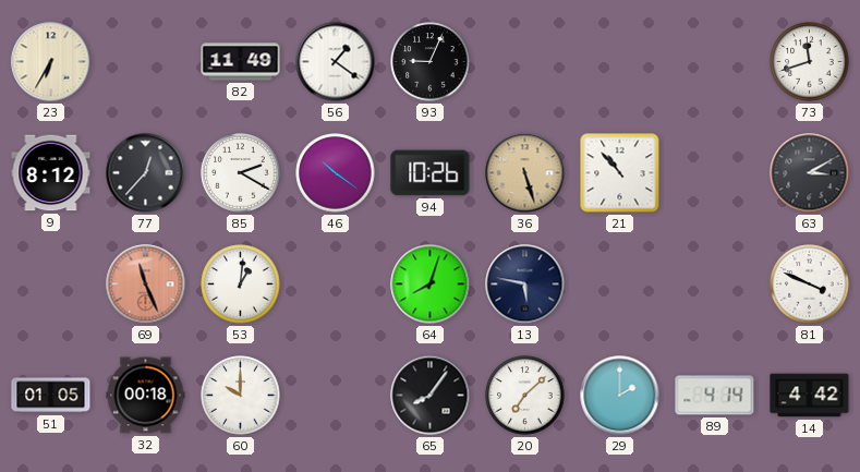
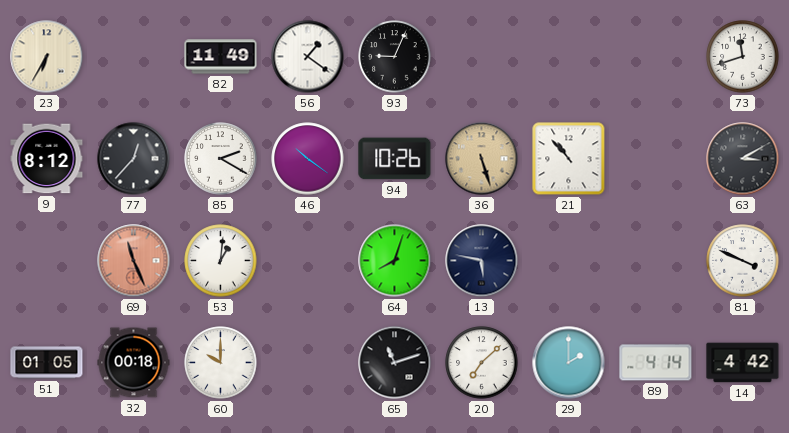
65: 8:06 -> 11:12
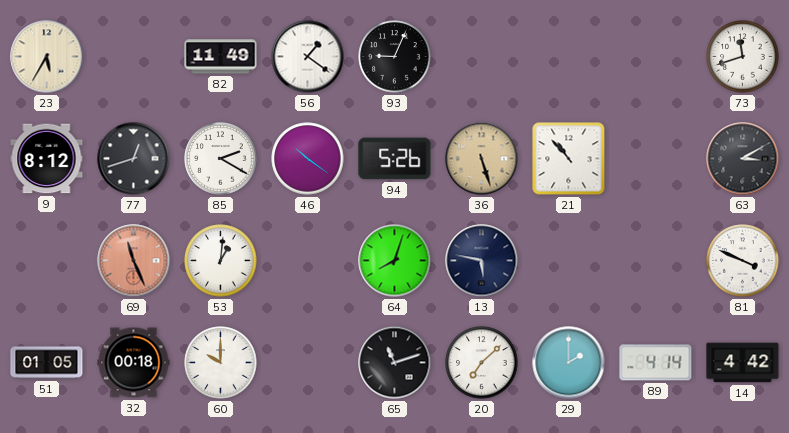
23: 6:35 -> 5:35
77: 12:37 -> 12:42
94: 10:26 -> 5:26
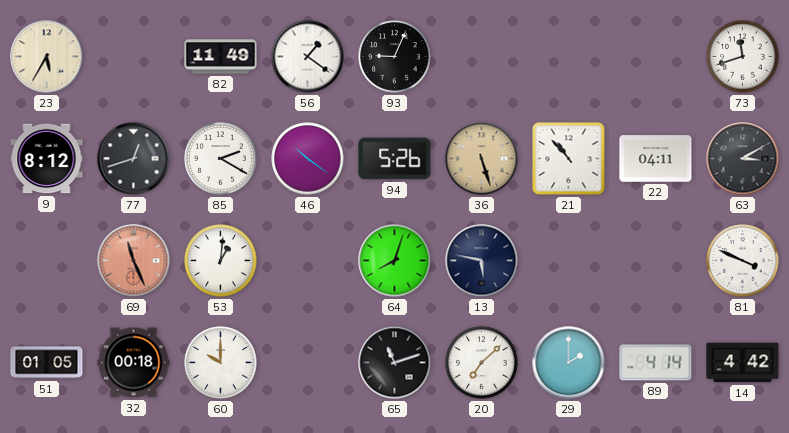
22: none -> 04:11
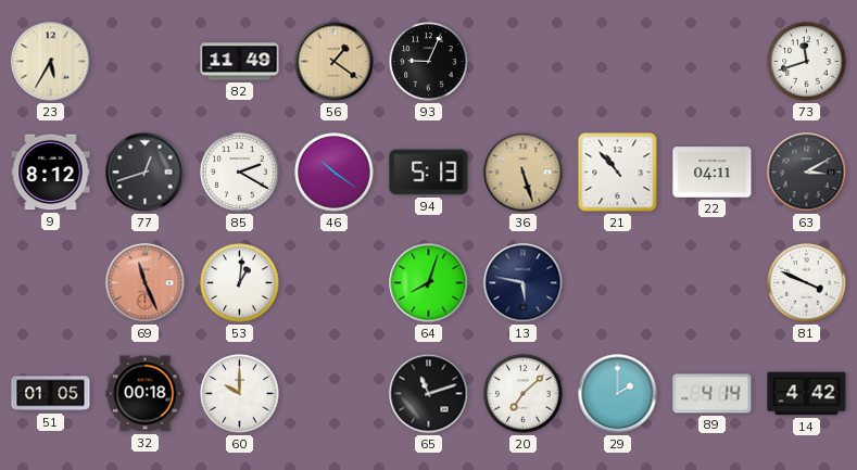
56 dial: white -> champagne
94: 5:26 -> 5:13
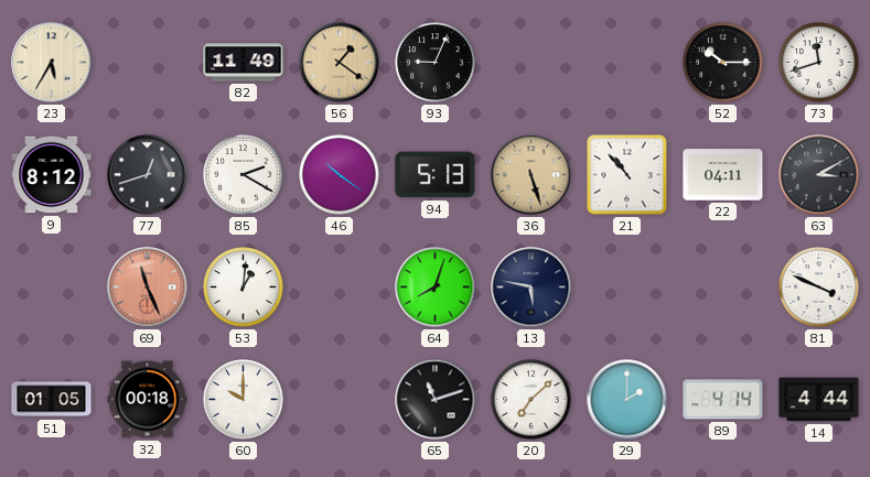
52: none -> 10:15
14: 4:42 -> 4:44
